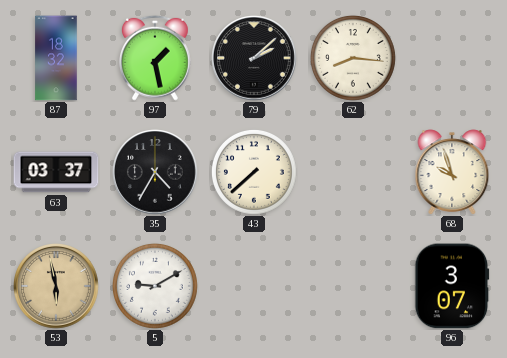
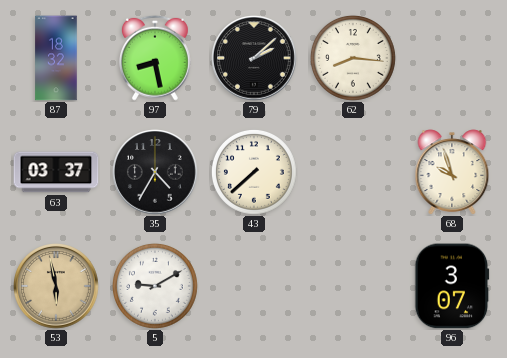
97: 1:28 -> 8:28
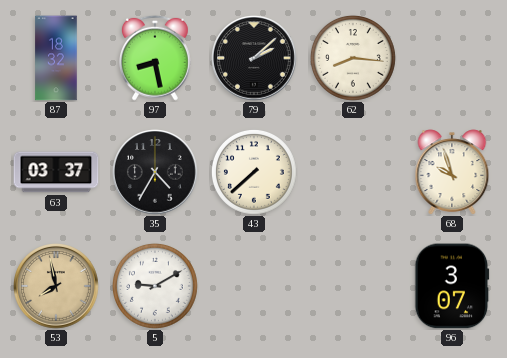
53: 5:58 -> 7:58
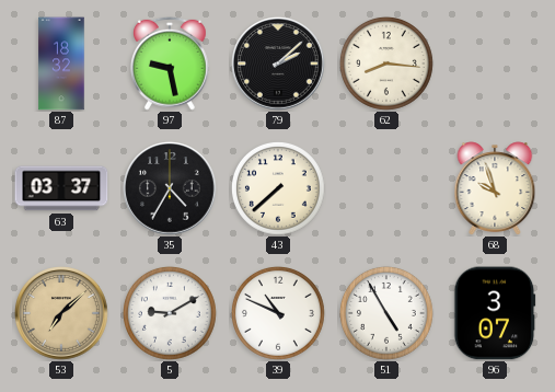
97: 8:28 -> 9:28
53: 7:58 -> 7:08
39: none -> 10:49
51: none -> 4:55
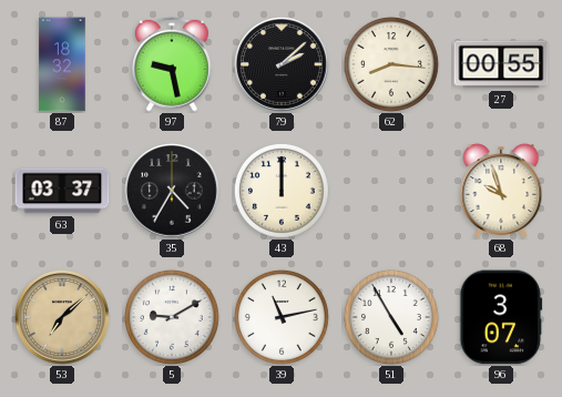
27: none -> 00:55
43: 7:38 -> 12:00
39: 10:49 -> 11:13
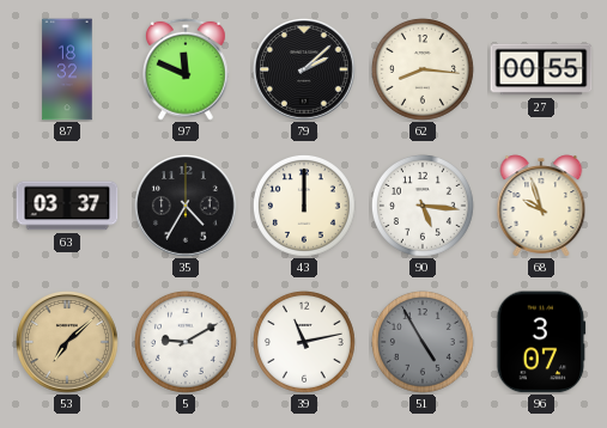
97: 9:28 -> 11:49
90: none -> 5:16
51 dial: white -> grey
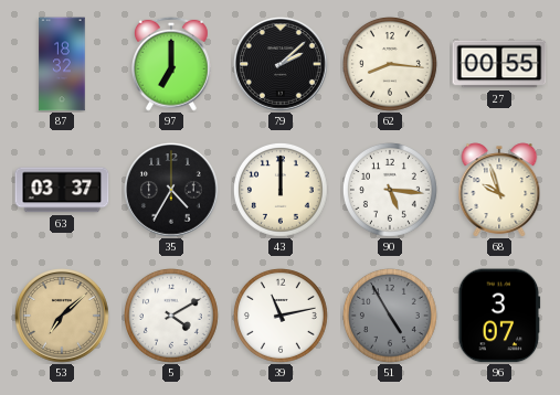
97: 11:49 -> 7:00
5: 9:10 -> 4:10
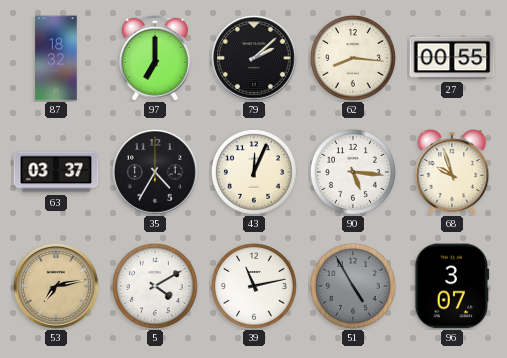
43: 12:00 -> 12:04
53: 7:08 -> 7:13
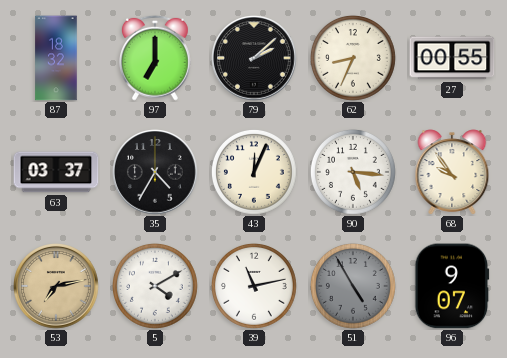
62: 8:16 -> 8:34
68: 9:57 -> 9:54
96: 3:07 -> 9:07
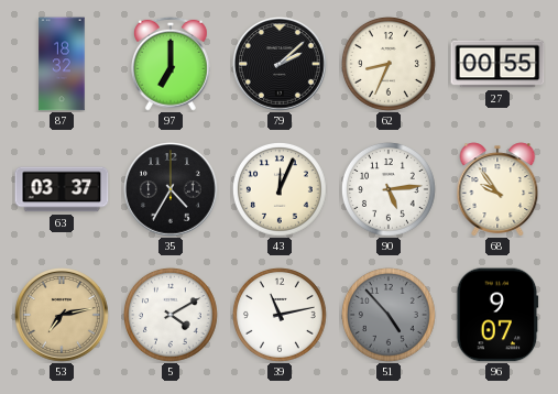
90: 5:16 -> 5:14
51: 4:55 -> 4:53
